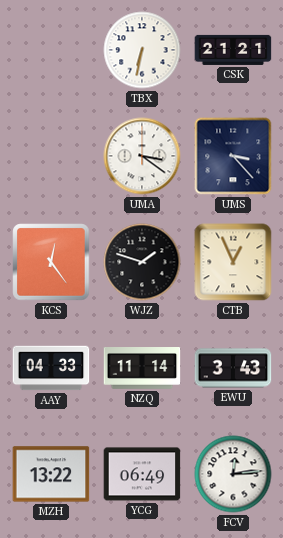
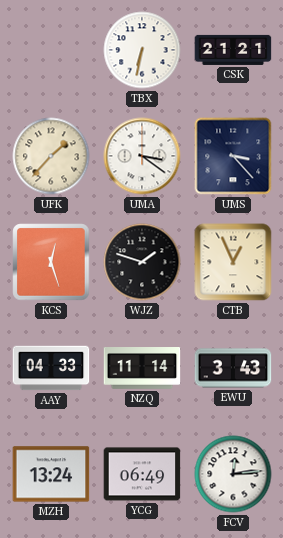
UFK: none -> 1:37
KCS: 12:24 -> 12:27
MZH: 13:22 -> 13:24
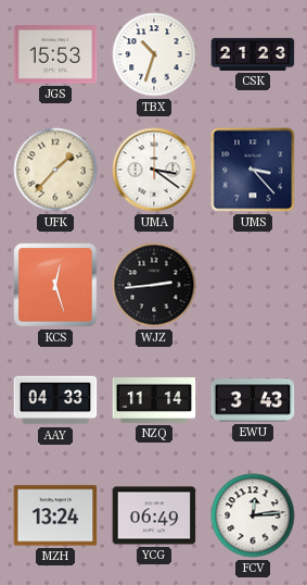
JGS: none -> 15:53
TBX: 6:32 -> 10:33
CSK: 21:21 -> 21:23
WJZ: 1:48 -> 2:44
CTB: 12:56 -> none
